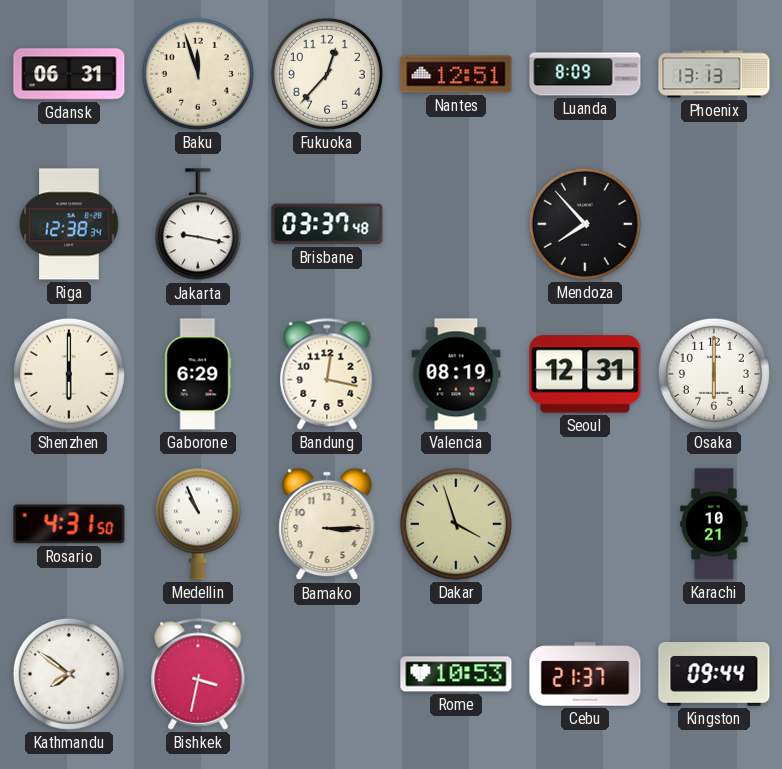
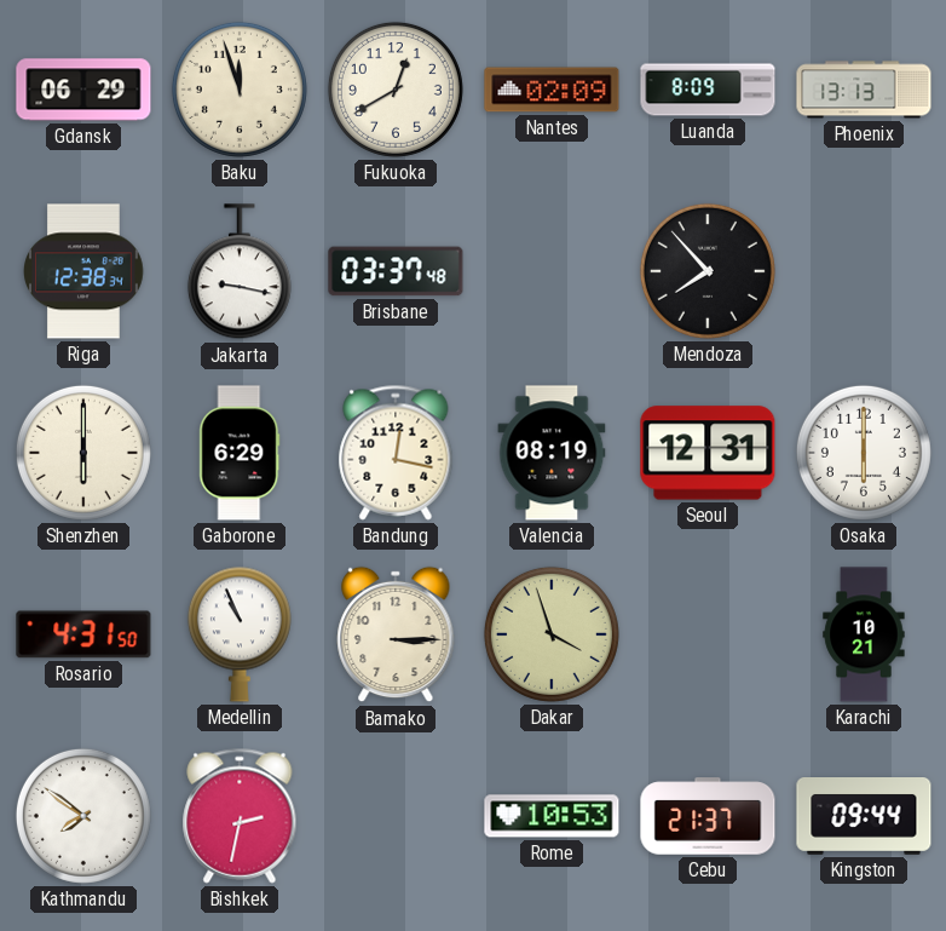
Gdansk: 06:31 -> 06:29
Fukuoka: 12:37 -> 12:40
Nantes: 12:51 -> 02:09
Bishkek: 3:32 -> 2:32
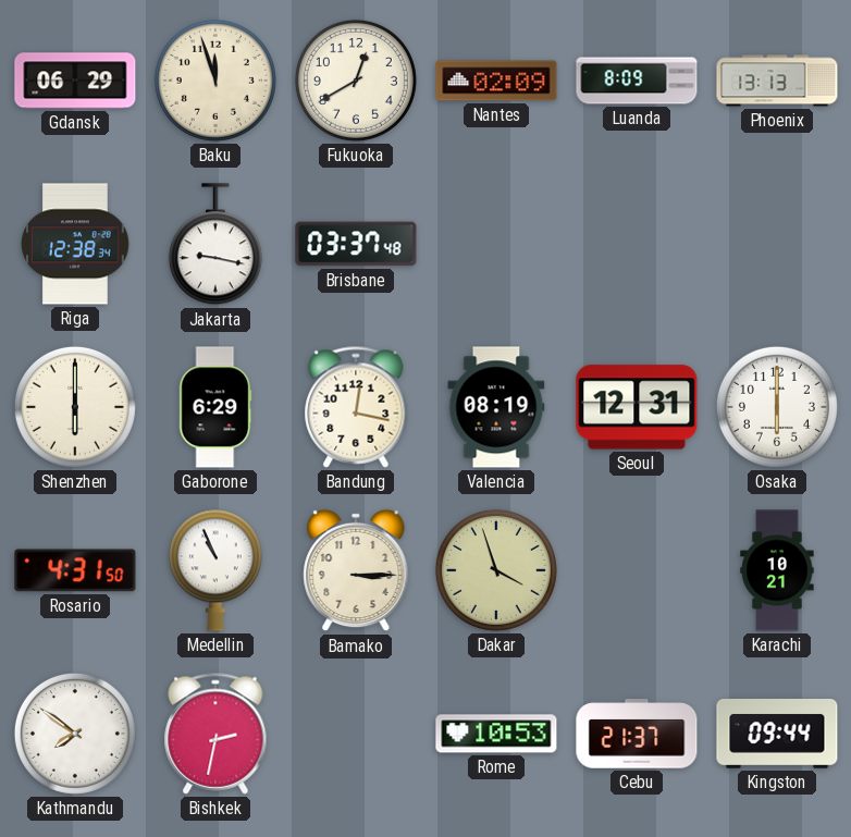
Mendoza: 7:53 -> none
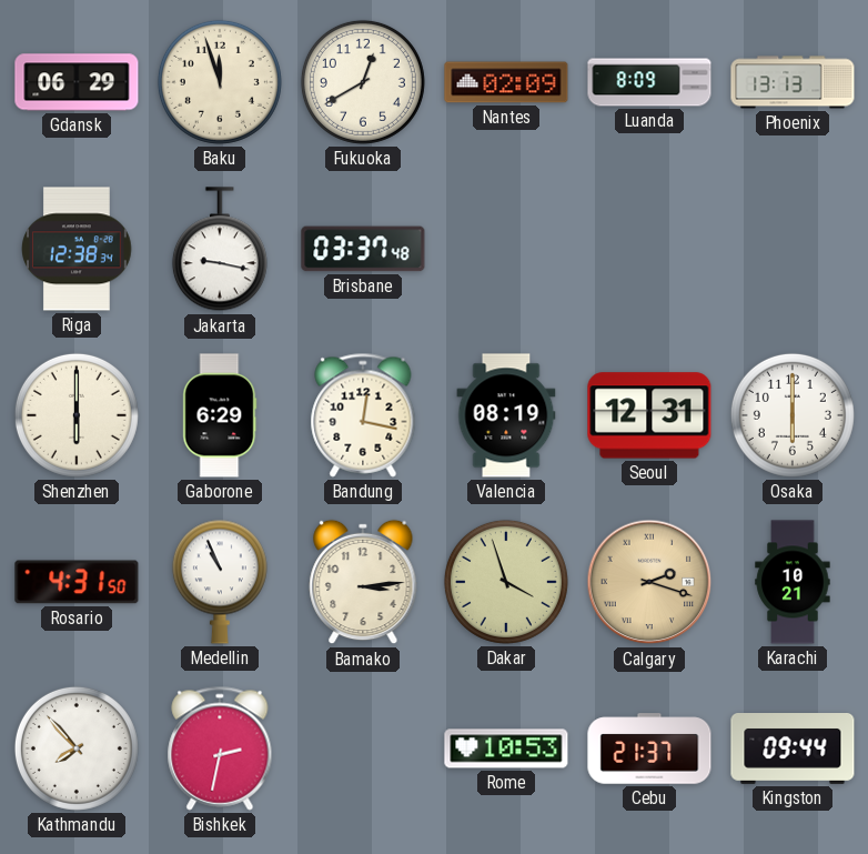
Bamako: 3:15 -> 3:14
Calgary: none -> 2:18
Kathmandu: 7:51 -> 7:53
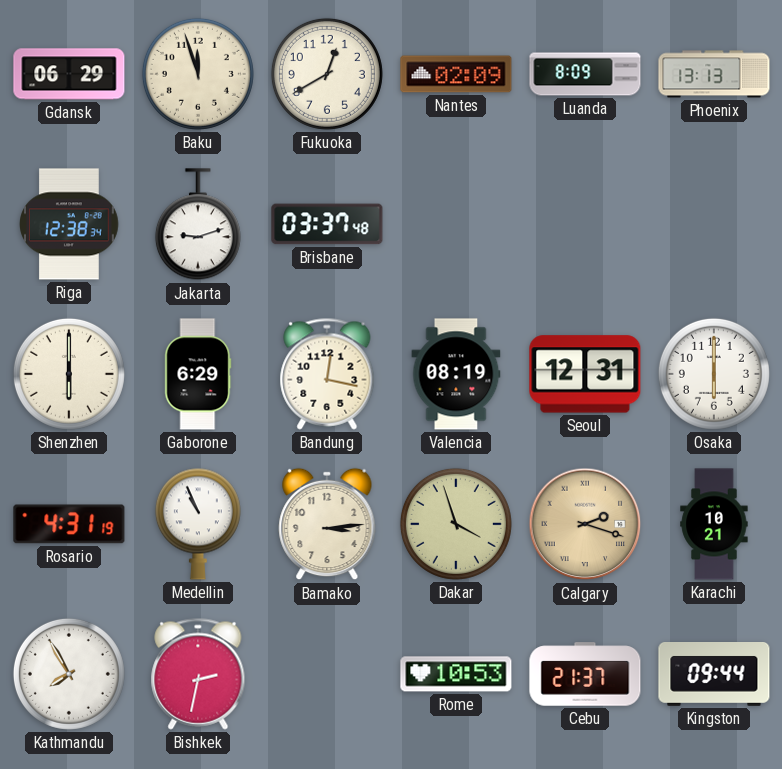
Jakarta: 9:17 -> 9:12
Rosario: 4:31:50 -> 4:31:19
Kathmandu: 7:53 -> 7:55
